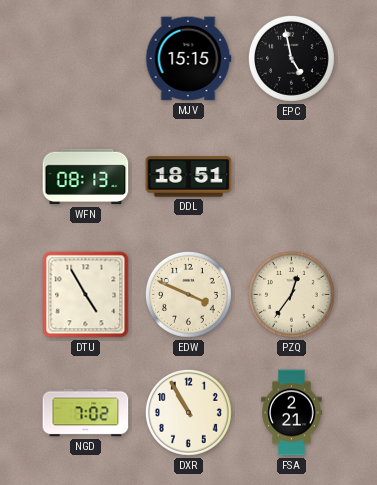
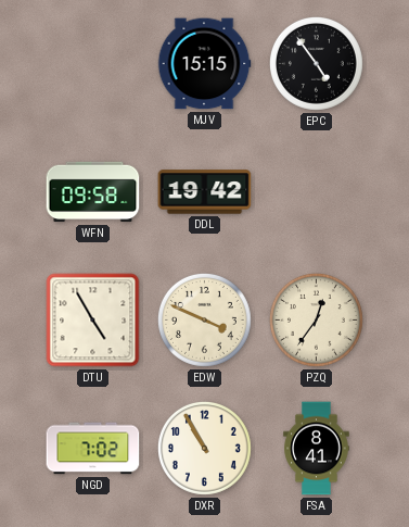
EPC: 4:58 -> 4:54
WFN: 08:13 -> 09:58
DDL: 18:51 -> 19:42
FSA: 2:21 -> 8:41
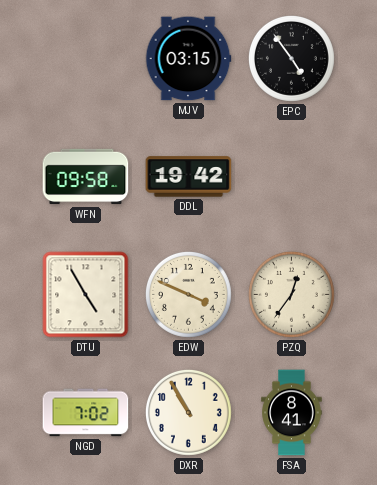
MJV: 15:15 -> 03:15
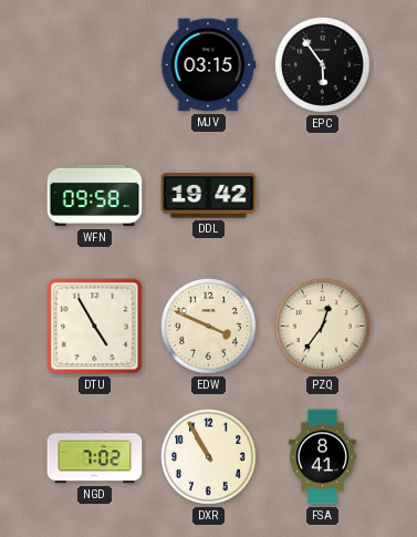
EPC: 4:54 -> 5:54
